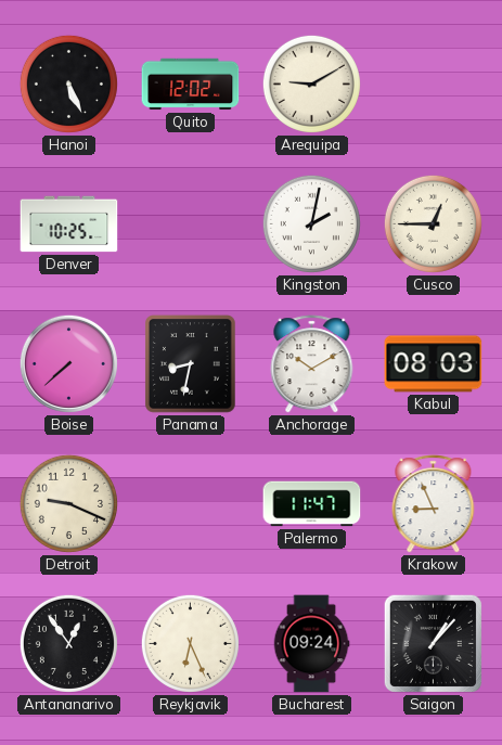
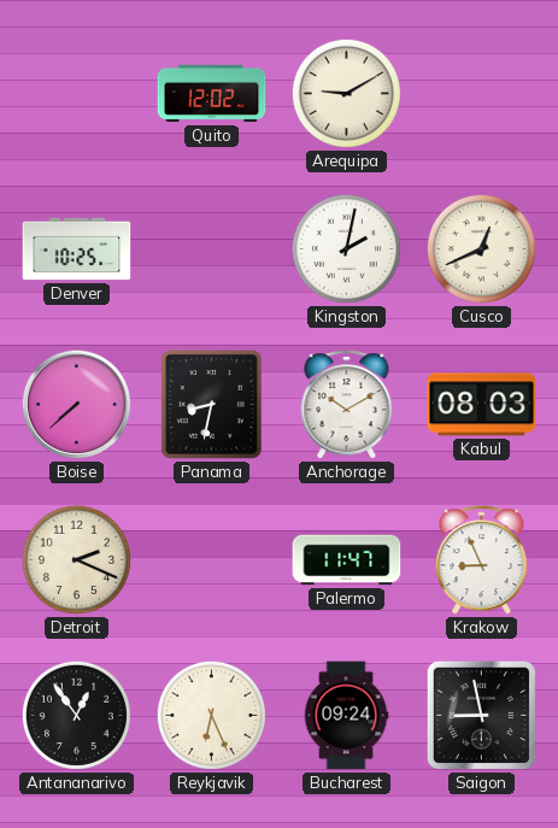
Hanoi: 5:26 -> none
Cusco: 12:45 -> 12:41
Detroit: 9:19 -> 2:19
Saigon: 1:07 -> 8:58
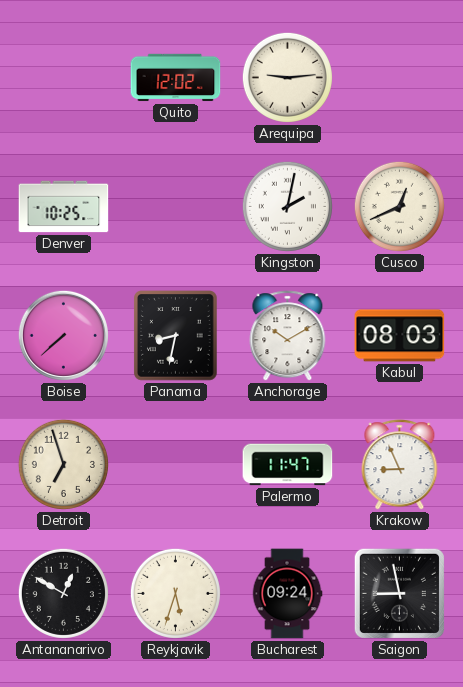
Arequipa: 9:10 -> 9:14
Detroit: 2:19 -> 6:57
Antananarivo: 12:54 -> 12:50
Reykjavik: 6:26 -> 5:33
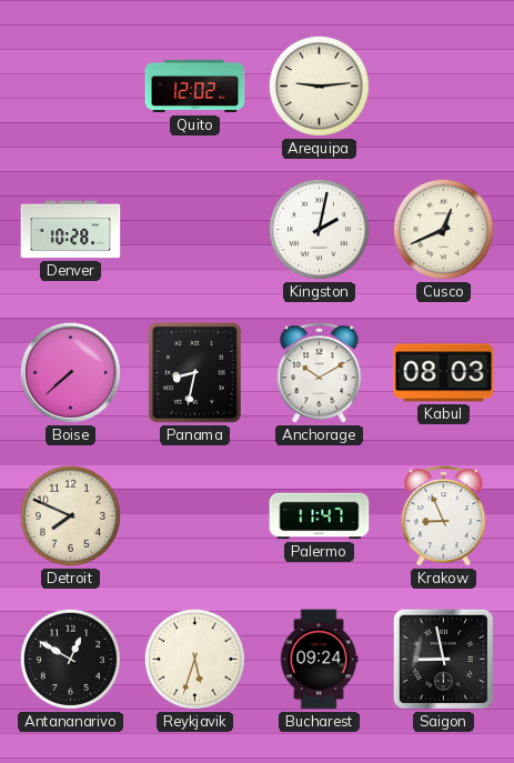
Denver: 10:25 -> 10:28
Detroit: 6:57 -> 7:49
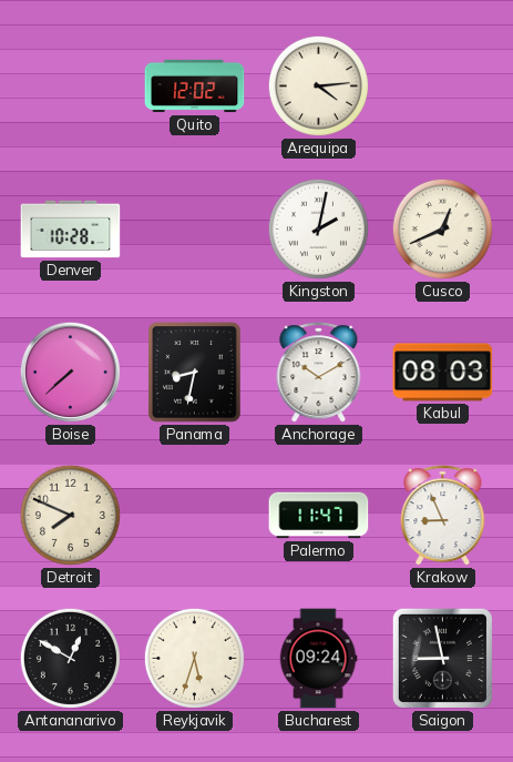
Arequipa: 9:14 -> 4:14
